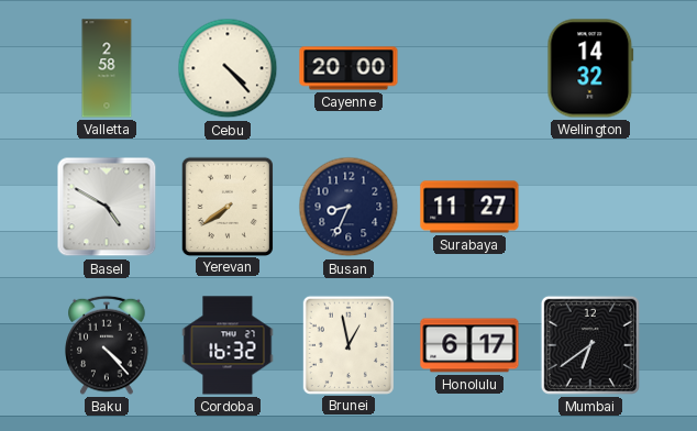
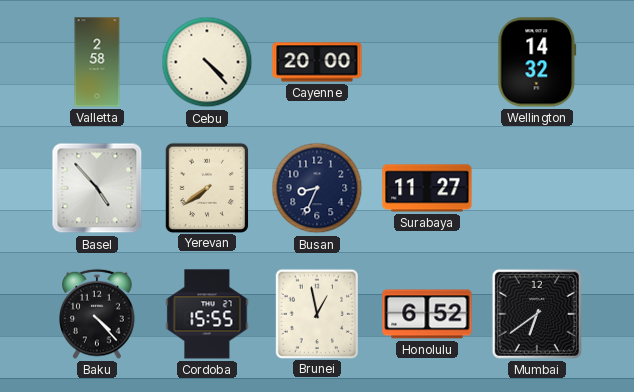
Basel: 4:50 -> 4:53
Cordoba: 16:32 -> 15:55
Honolulu: 6:17 -> 6:52
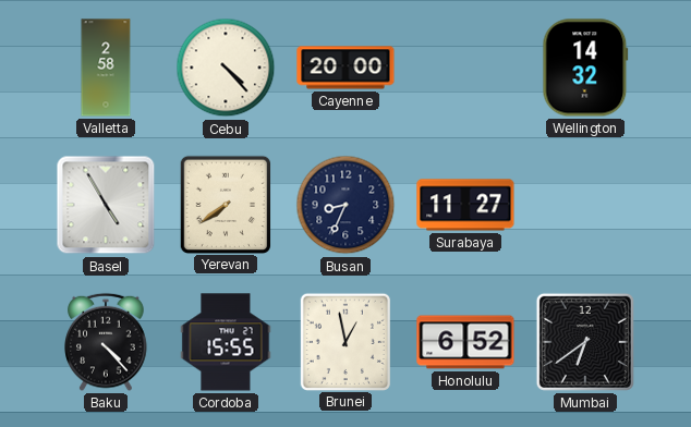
Basel: 4:53 -> 4:55
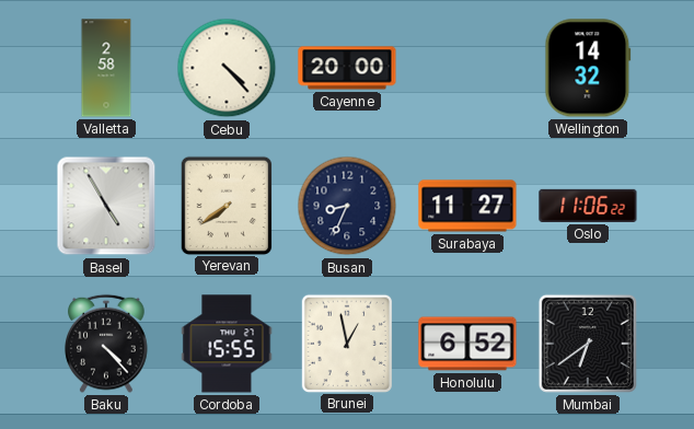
Oslo: none -> 11:06
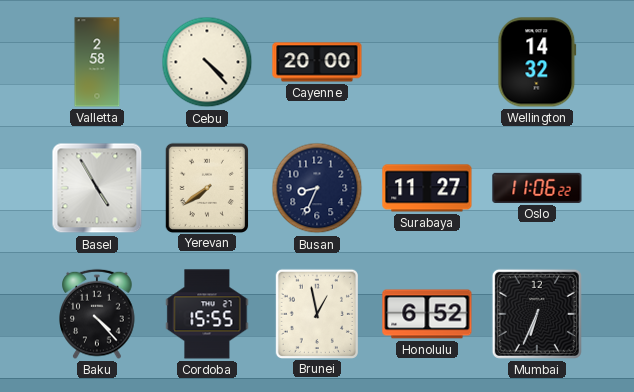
Mumbai: 6:39 -> 6:34
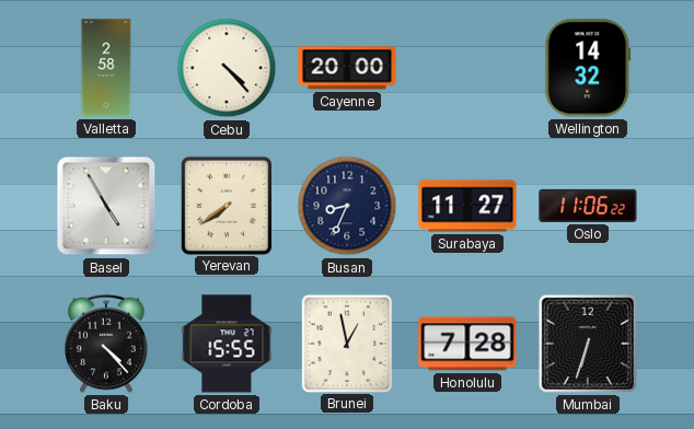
Honolulu: 6:52 -> 7:28
Mumbai: 6:34 -> 6:33
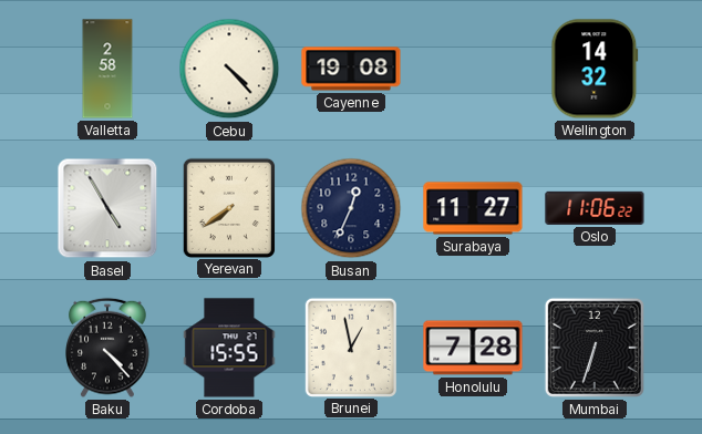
Cayenne: 20:00 -> 19:08
Busan: 8:34 -> 12:34
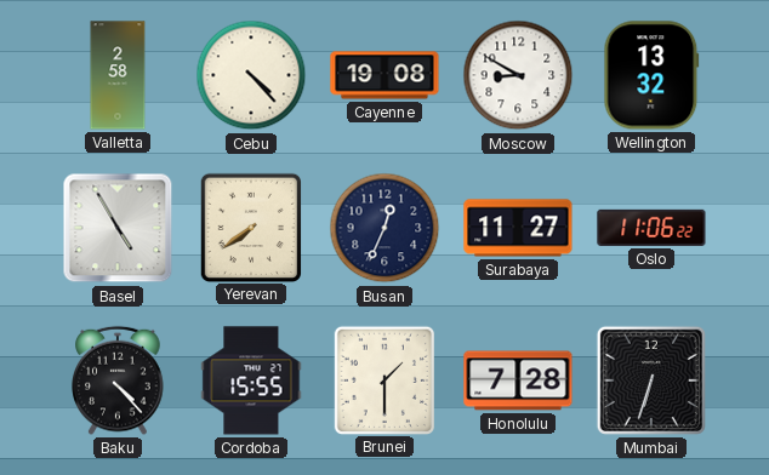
Moscow: none -> 8:50
Wellington: 14:32 -> 13:32
Brunei: 12:58 -> 1:30
